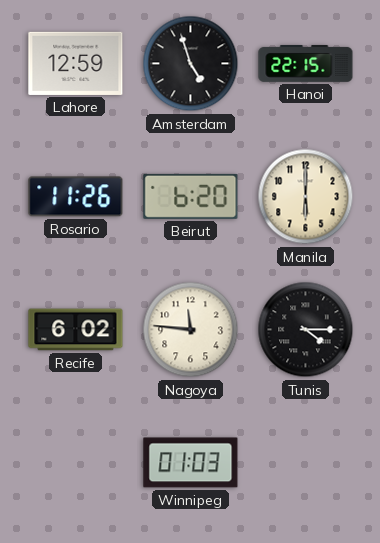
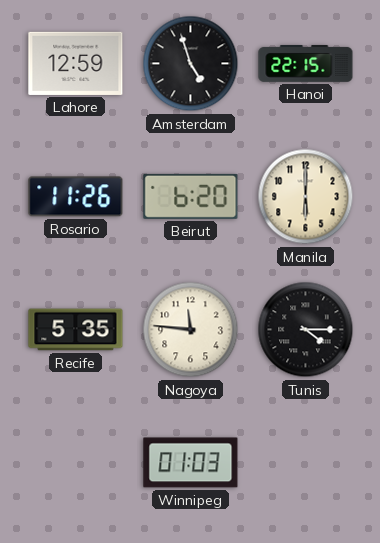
Recife: 6:02 -> 5:35
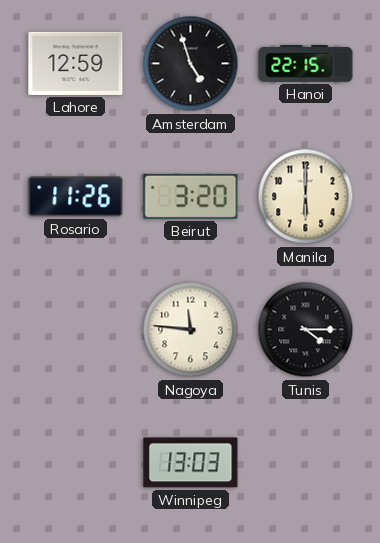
Beirut: 6:20 -> 3:20
Recife: 5:35 -> none
Winnipeg: 01:03 -> 13:03
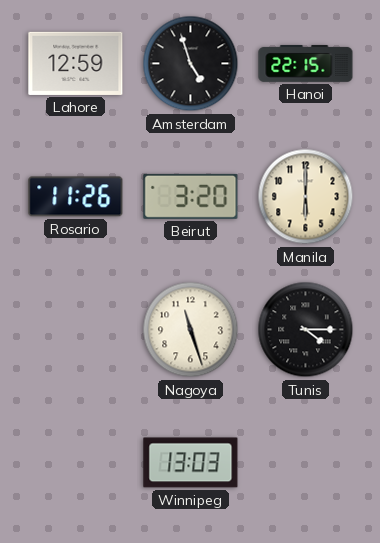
Nagoya: 11:46 -> 11:27
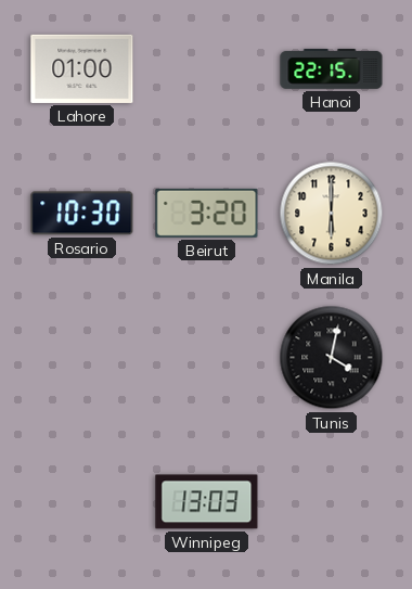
Lahore: 12:59 -> 01:00
Amsterdam: 4:57 -> none
Rosario: 11:26 -> 10:30
Nagoya: 11:27 -> none
Tunis: 4:15 -> 4:02
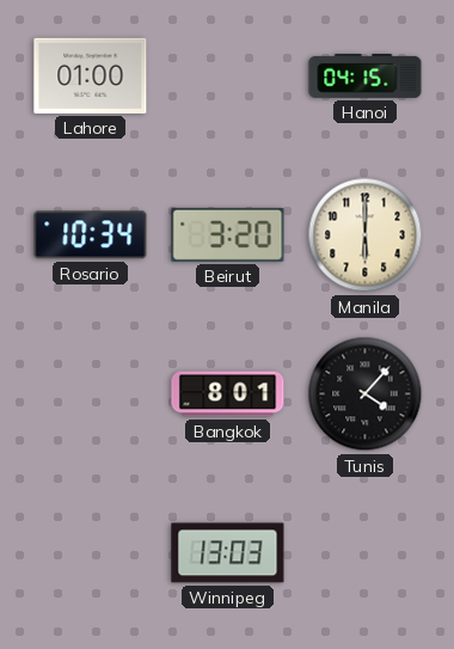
Hanoi: 22:15 -> 04:15
Rosario: 10:30 -> 10:34
Bangkok: none -> 8:01
Tunis: 4:02 -> 4:07
